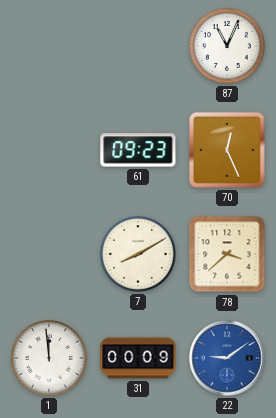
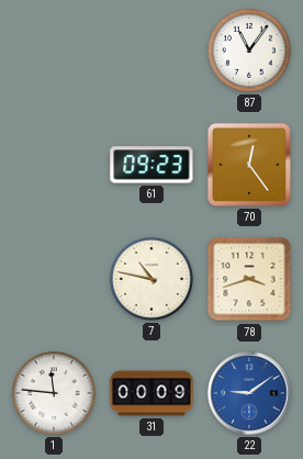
87: 11:04 -> 11:06
70: 12:26 -> 12:24
7: 8:10 -> 10:47
78: 3:38 -> 3:42
1: 11:59 -> 11:46
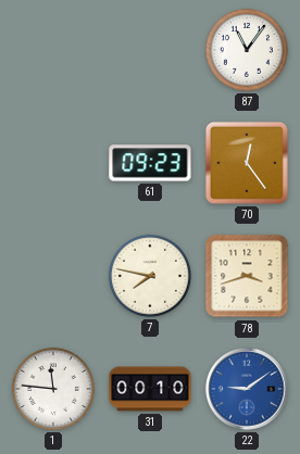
7: 10:47 -> 7:47
31: 00:09 -> 00:10
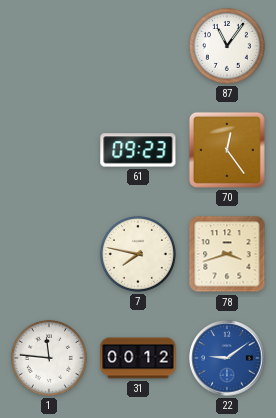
31: 00:10 -> 00:12
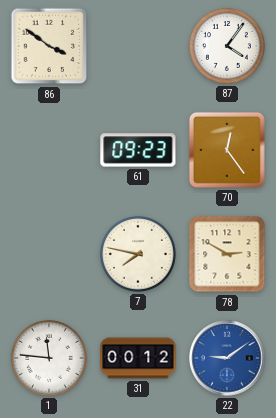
86: none -> 3:51
87: 11:06 -> 4:06
78: 3:42 -> 2:50
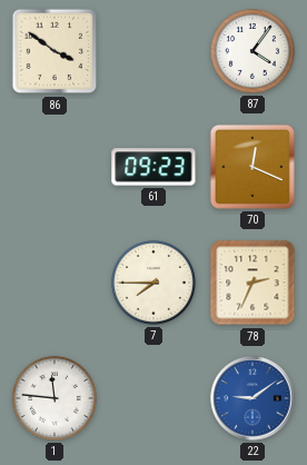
70: 12:24 -> 12:19
7: 7:47 -> 7:45
78: 2:50 -> 2:34
31: 00:12 -> none
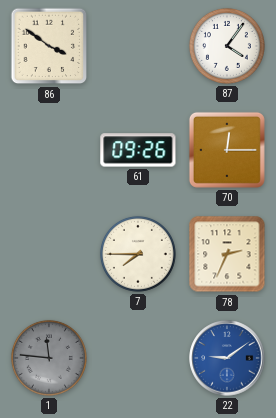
61: 09:23 -> 09:26
70: 12:19 -> 12:15
1 dial: white -> grey
